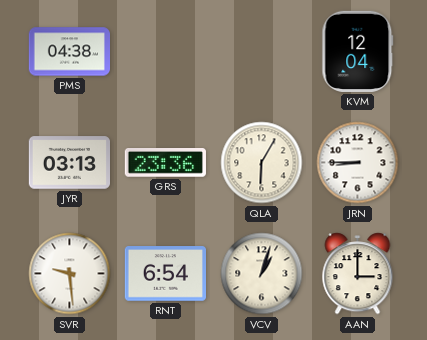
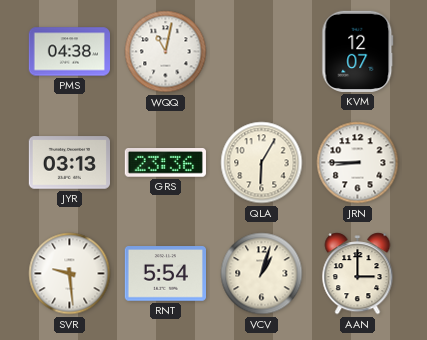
WQQ: none -> 11:02
KVM: 12:04 -> 12:07
RNT: 6:54 -> 5:54
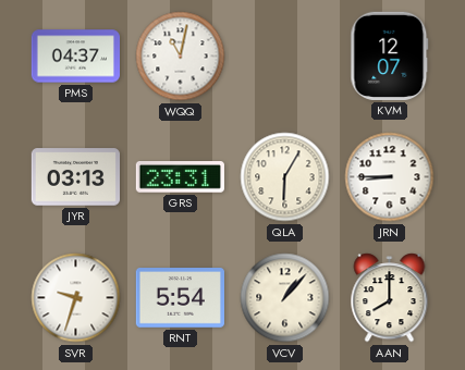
PMS: 04:38 -> 04:37
GRS: 23:36 -> 23:31
SVR: 9:29 -> 9:33
VCV: 1:03 -> 1:07
AAN: 3:00 -> 8:00
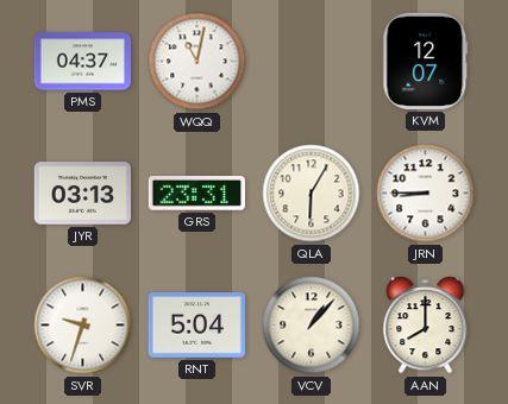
RNT: 5:54 -> 5:04
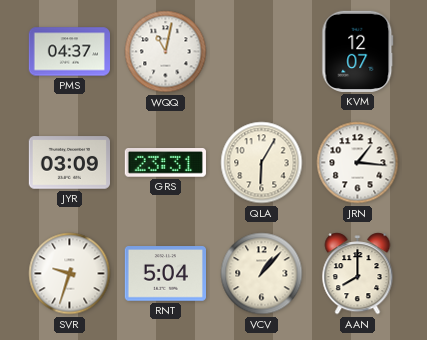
JYR: 03:13 -> 03:09
JRN: 8:45 -> 1:16
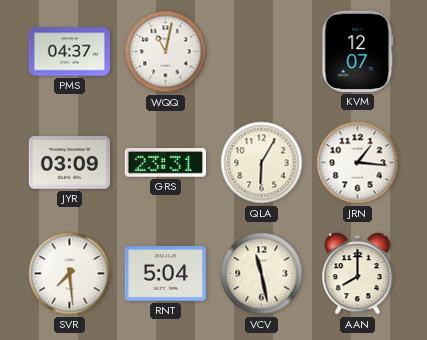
SVR: 9:33 -> 7:29
VCV: 1:07 -> 11:28
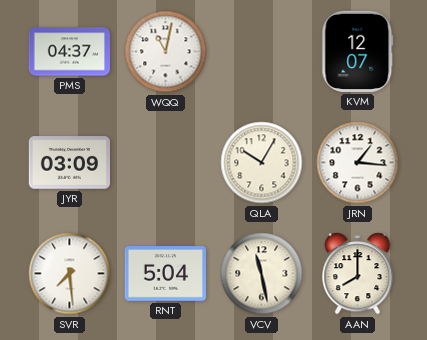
GRS: 23:31 -> none
QLA: 6:05 -> 10:05
